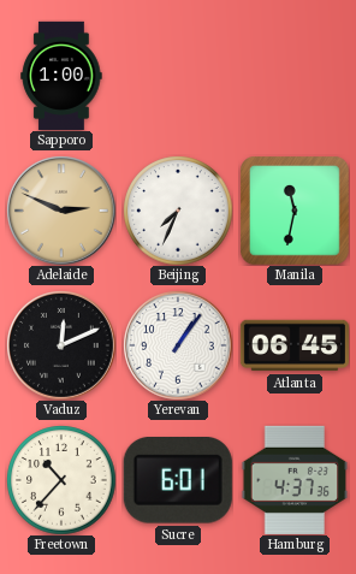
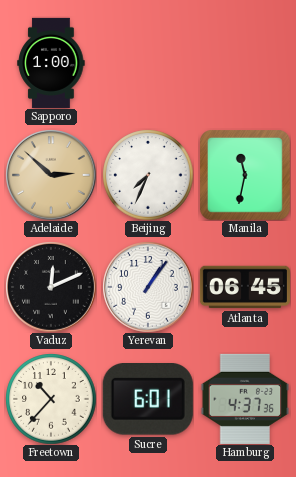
Adelaide: 2:49 -> 2:52
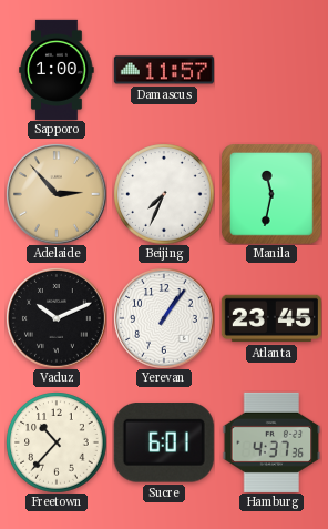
Damascus: none -> 11:57
Adelaide: 2:52 -> 2:53
Vaduz: 12:11 -> 10:11
Atlanta: 06:45 -> 23:45
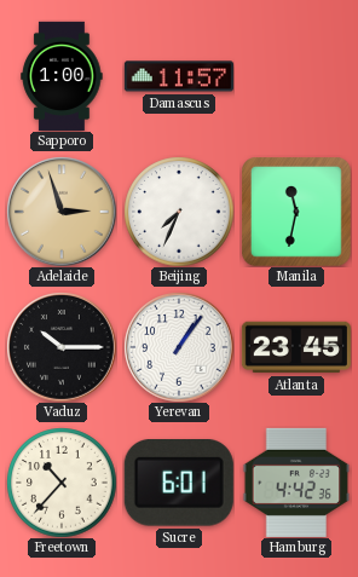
Adelaide: 2:53 -> 2:57
Vaduz: 10:11 -> 10:15
Hamburg: 4:37 -> 4:42
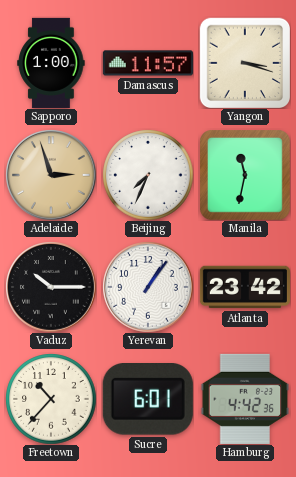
Yangon: none -> 3:18
Atlanta: 23:45 -> 23:42
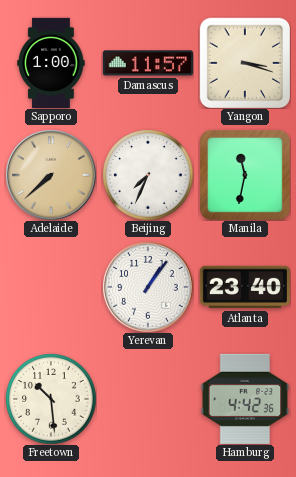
Adelaide: 2:57 -> 7:38
Vaduz: 10:15 -> none
Atlanta: 23:42 -> 23:40
Freetown: 10:37 -> 10:29
Sucre: 6:01 -> none
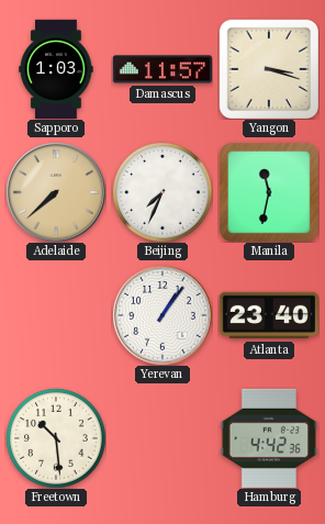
Sapporo: 1:00 -> 1:03
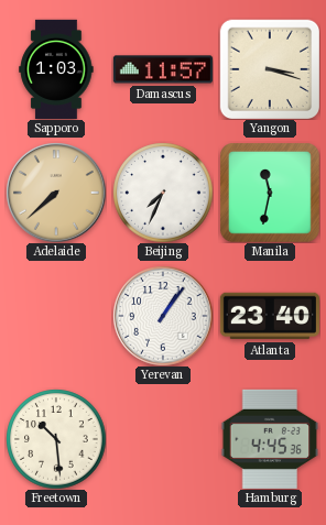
Hamburg: 4:42 -> 4:45
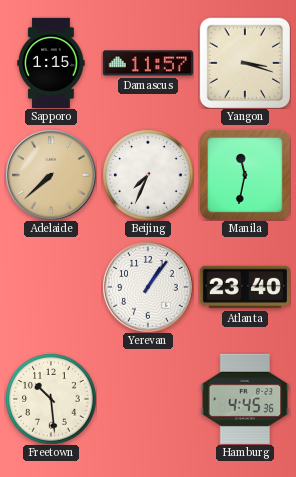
Sapporo: 1:03 -> 1:15
